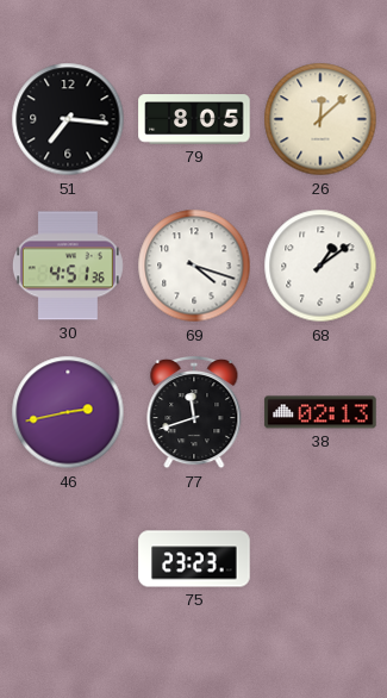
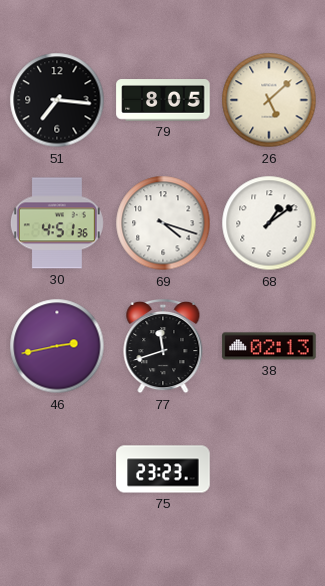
26: 12:08 -> 5:08
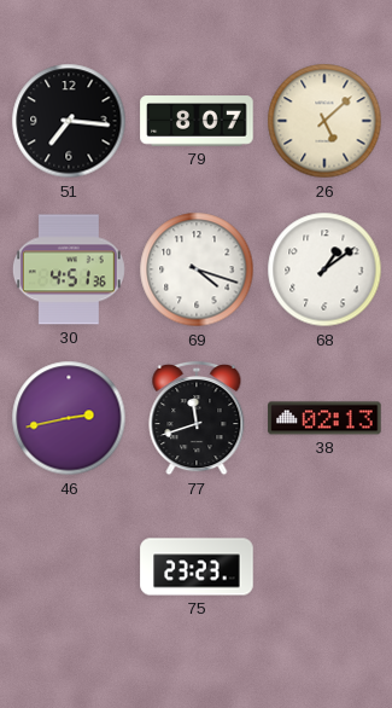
79: 8:05 -> 8:07
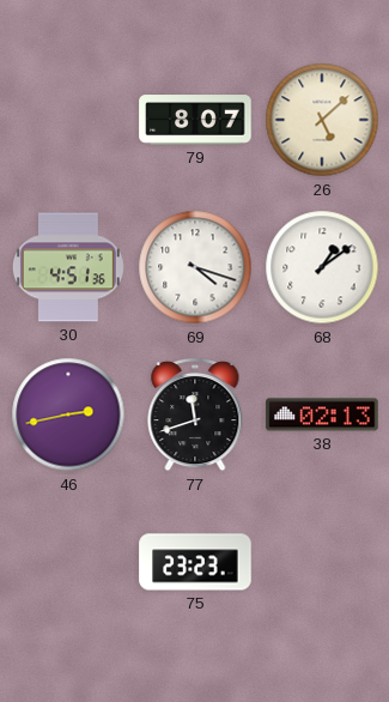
51: 7:16 -> none
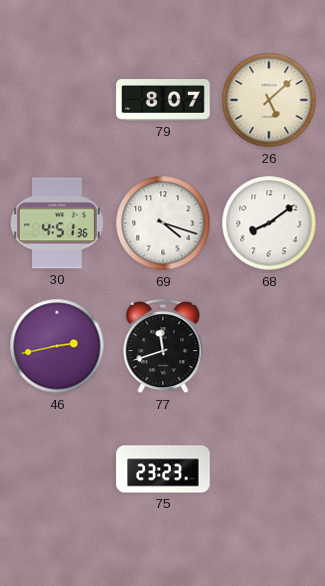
68: 1:09 -> 8:09
38: 02:13 -> none
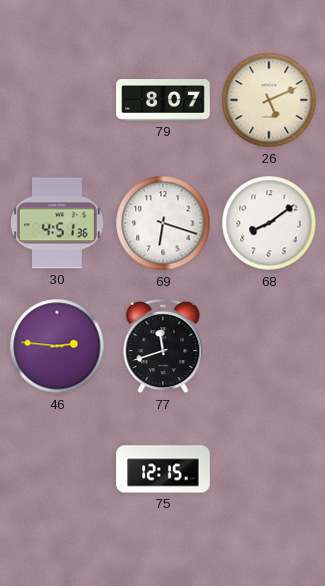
26: 5:08 -> 5:11
69: 4:18 -> 6:18
46: 2:43 -> 2:46
75: 23:23 -> 12:15
